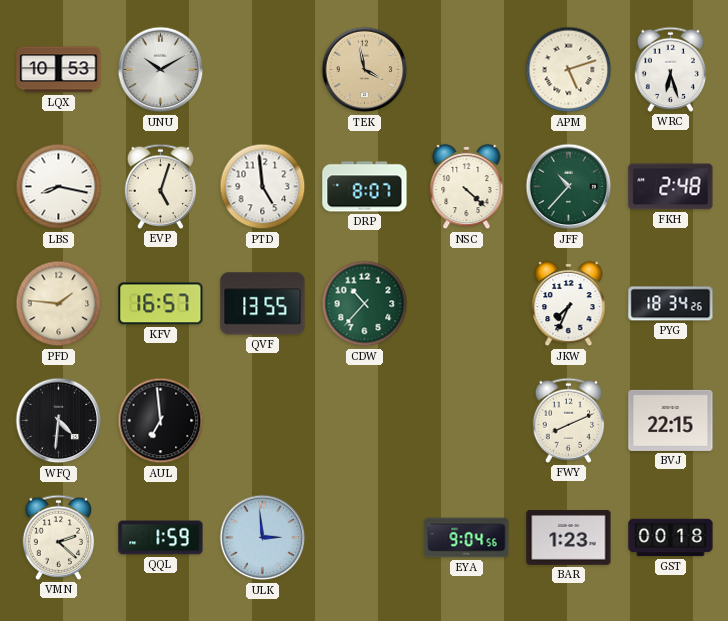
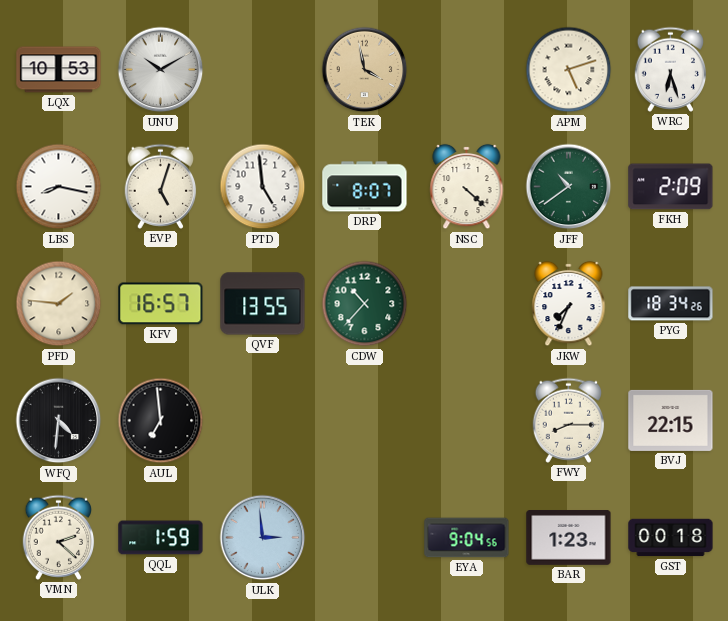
JFF: 10:37 -> 10:39
FKH: 2:48 -> 2:09
FWY: 8:11 -> 8:15
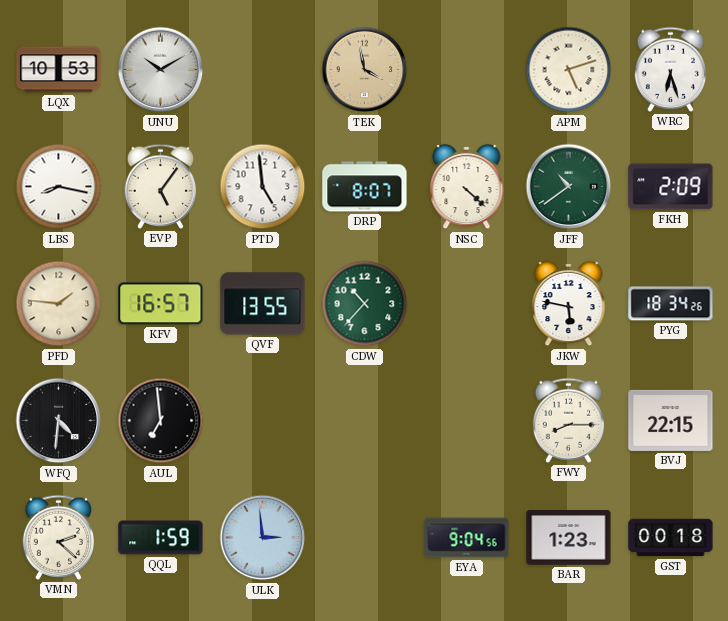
EVP: 5:03 -> 5:06
JKW: 7:34 -> 5:47
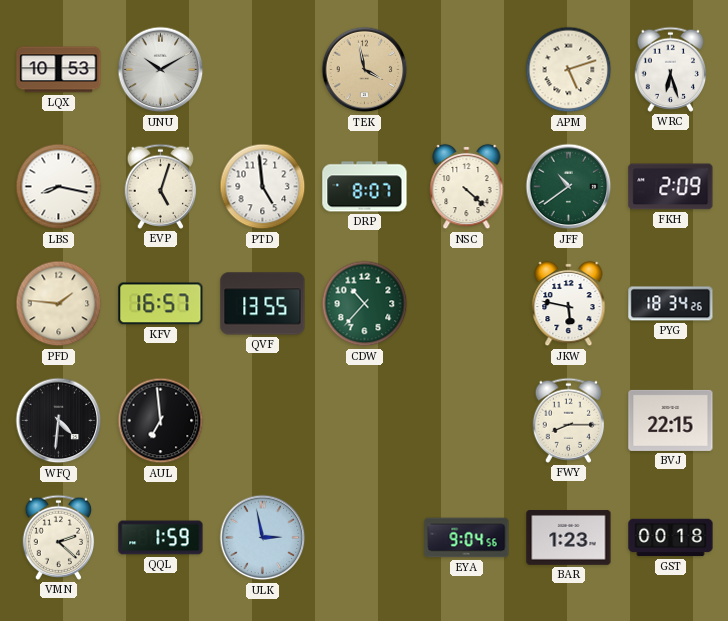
EVP: 5:06 -> 5:03
ULK: 2:59 -> 2:58
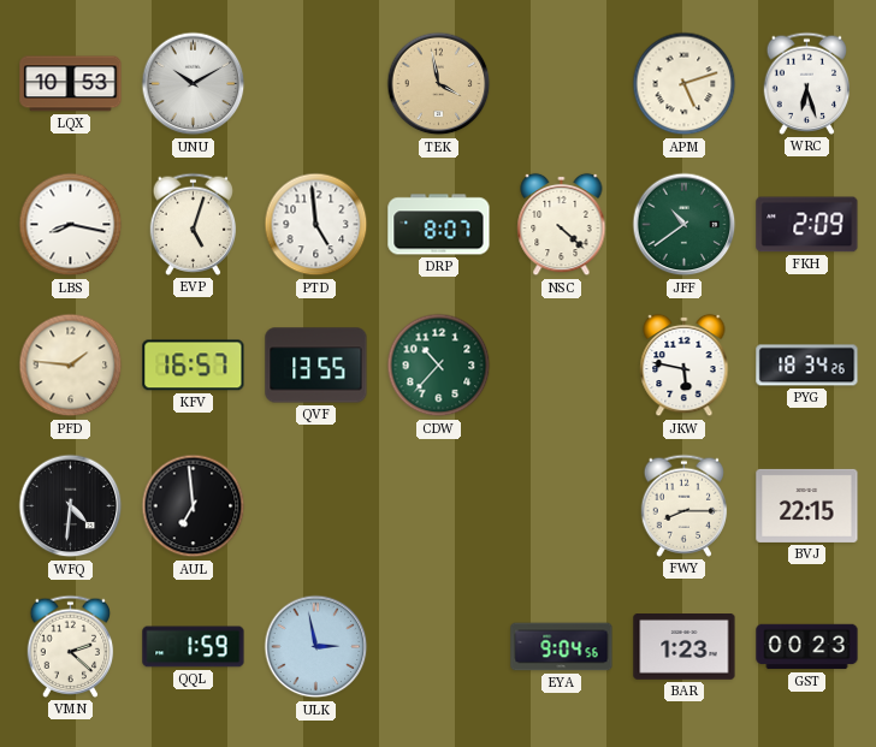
GST: 00:18 -> 00:23
